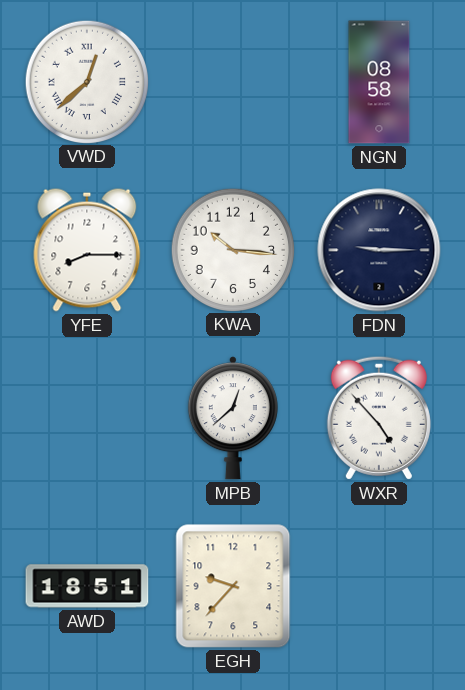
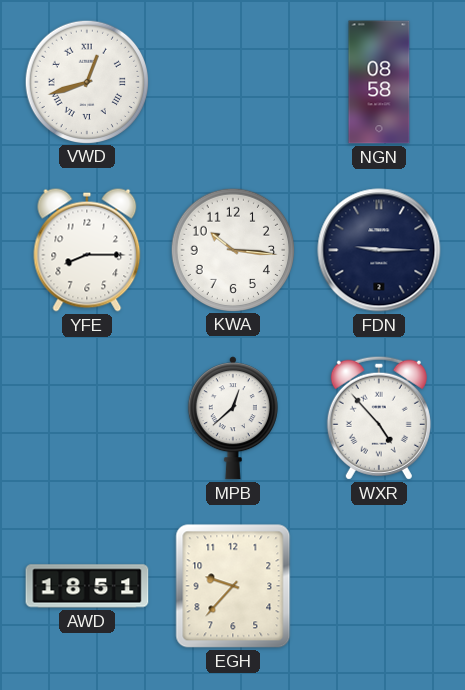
VWD: 12:38 -> 12:42
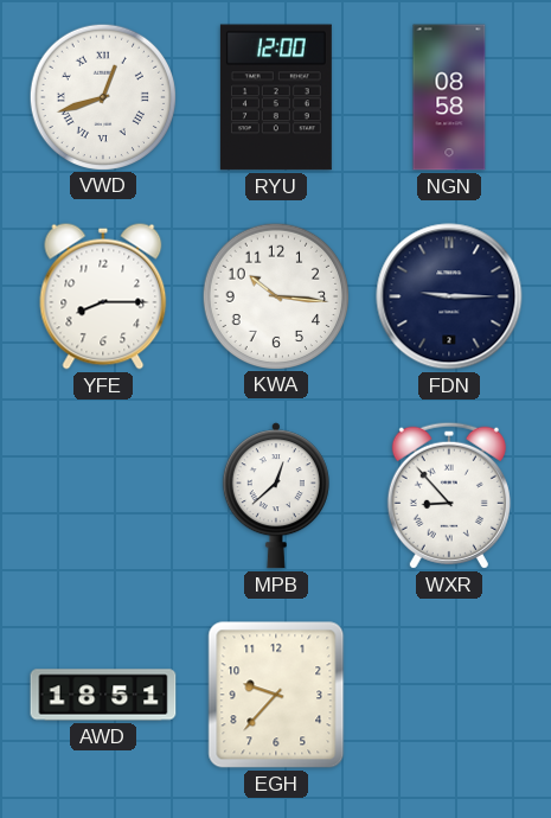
RYU: none -> 12:00
WXR: 4:53 -> 8:53
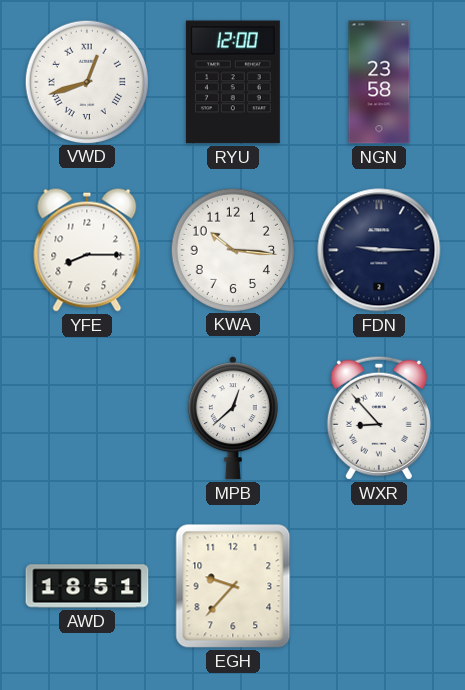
NGN: 08:58 -> 23:58
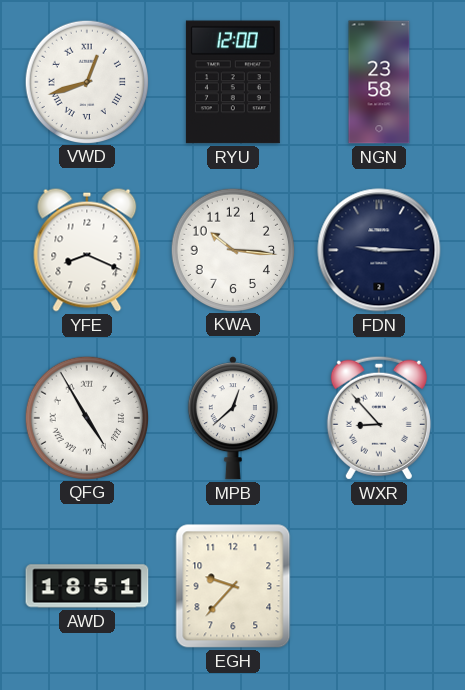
YFE: 8:15 -> 8:19
QFG: none -> 4:55
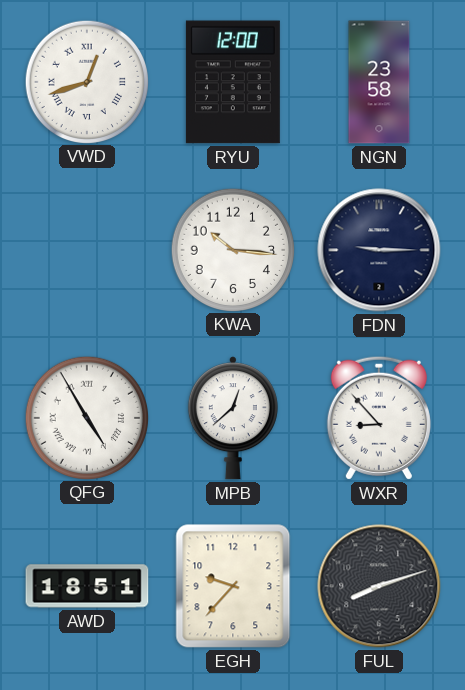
YFE: 8:19 -> none
FUL: none -> 8:12
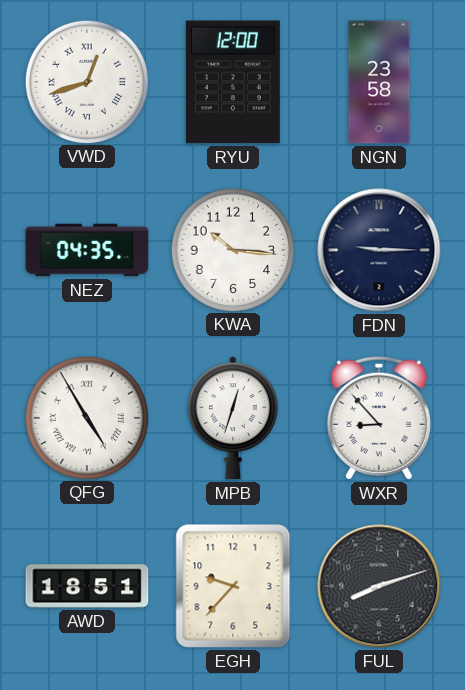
NEZ: none -> 04:35
MPB: 12:38 -> 12:33
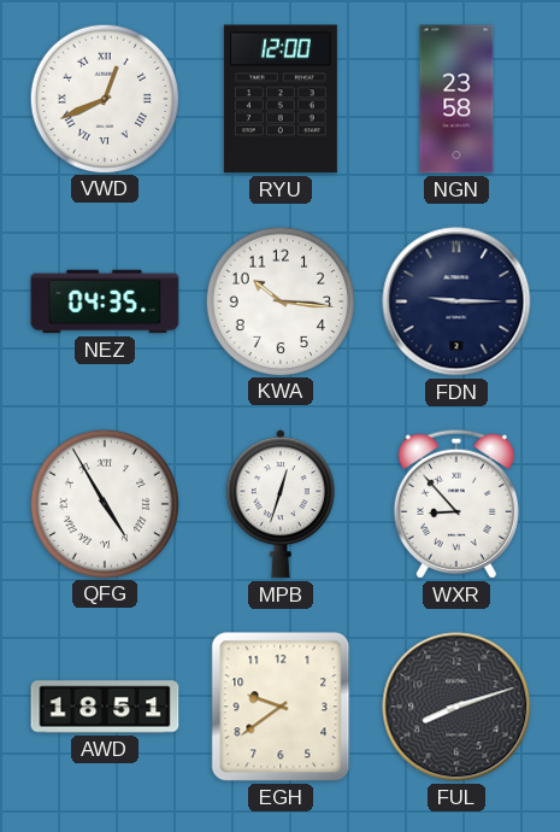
VWD: 12:42 -> 12:41
EGH: 9:37 -> 9:39
